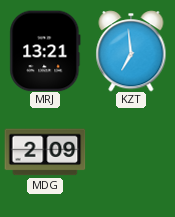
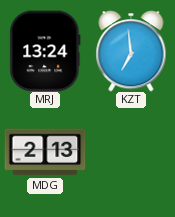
MRJ: 13:21 -> 13:24
MDG: 2:09 -> 2:13
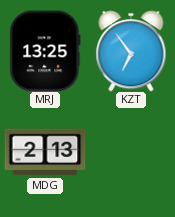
MRJ: 13:24 -> 13:25
KZT: 6:59 -> 6:54
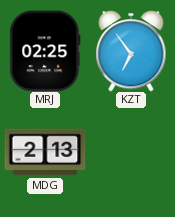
MRJ: 13:25 -> 02:25
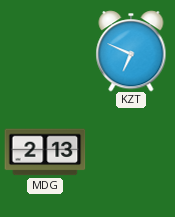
MRJ: 02:25 -> none
KZT: 6:54 -> 6:49
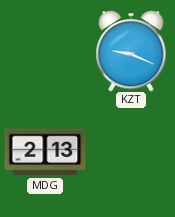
KZT: 6:49 -> 9:19
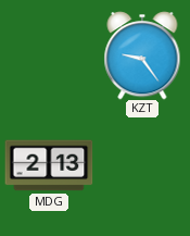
KZT: 9:19 -> 9:24
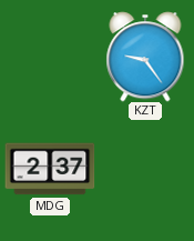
MDG: 2:13 -> 2:37
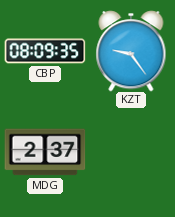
CBP: none -> 08:09
